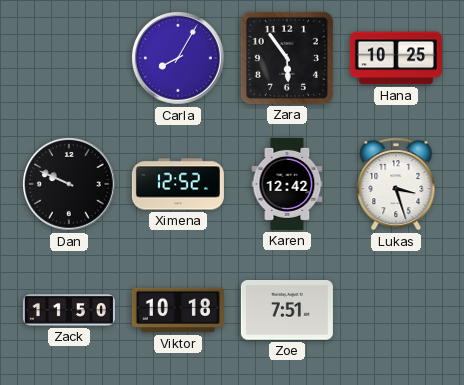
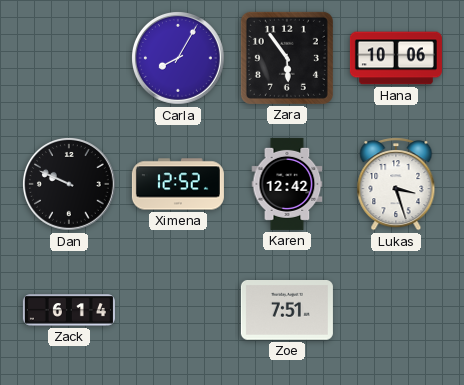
Hana: 10:25 -> 10:06
Zack: 11:50 -> 6:14
Viktor: 10:18 -> none
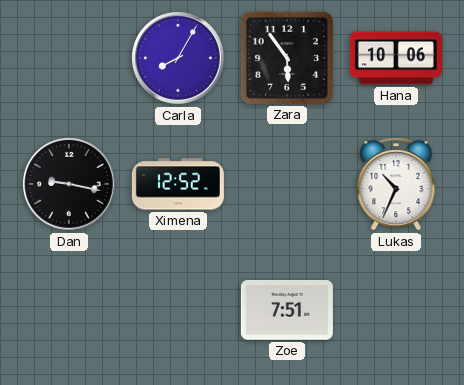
Dan: 9:49 -> 9:17
Karen: 12:42 -> none
Lukas: 3:27 -> 10:34
Zack: 6:14 -> none
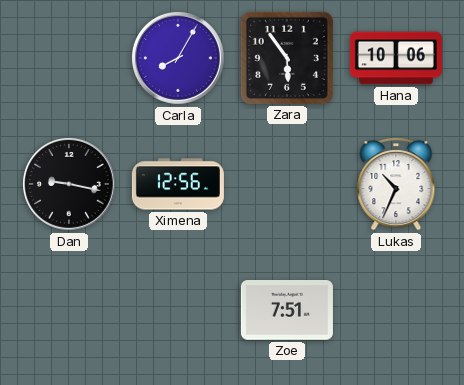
Ximena: 12:52 -> 12:56
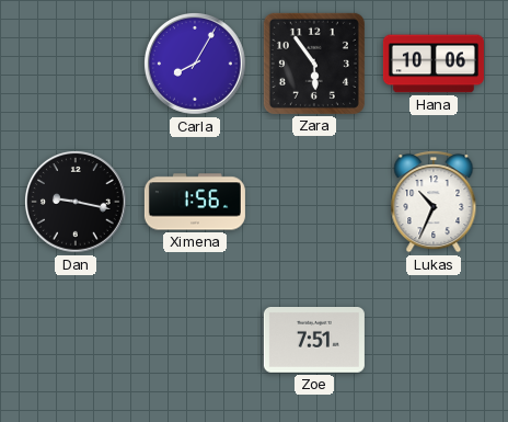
Ximena: 12:56 -> 1:56
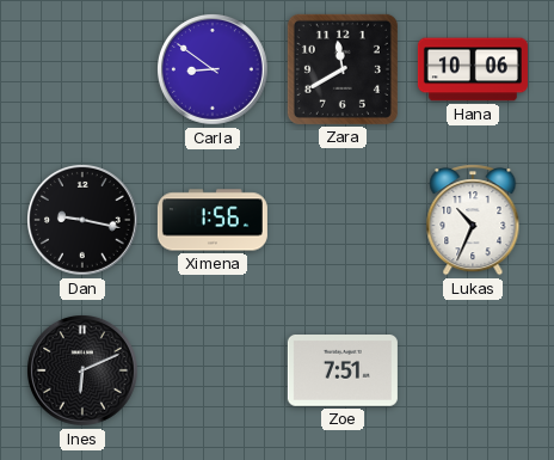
Carla: 8:05 -> 8:51
Zara: 5:54 -> 11:40
Ines: none -> 6:11
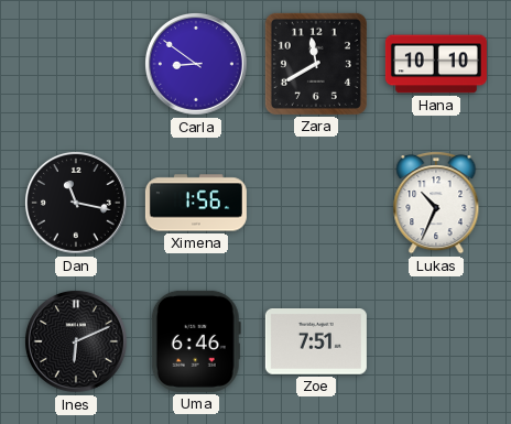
Hana: 10:06 -> 10:10
Dan: 9:17 -> 11:17
Uma: none -> 6:46
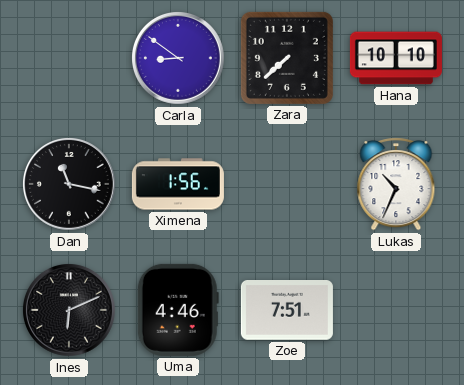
Zara: 11:40 -> 7:38
Uma: 6:46 -> 4:46
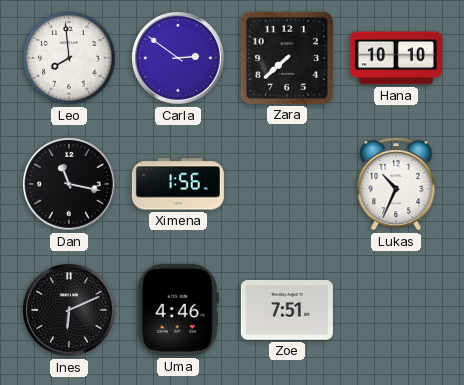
Leo: none -> 7:59
Carla: 8:51 -> 2:51
